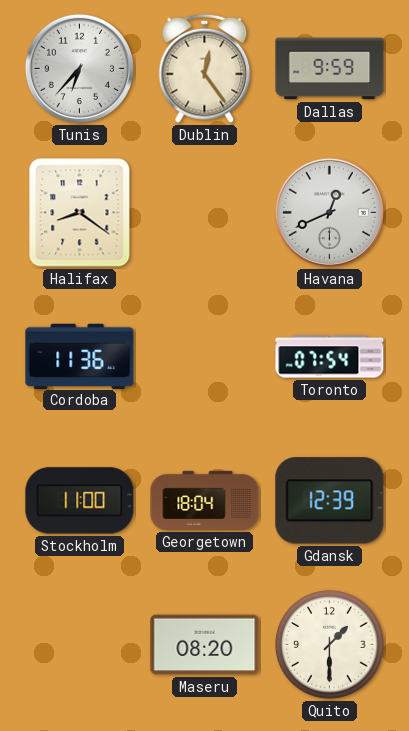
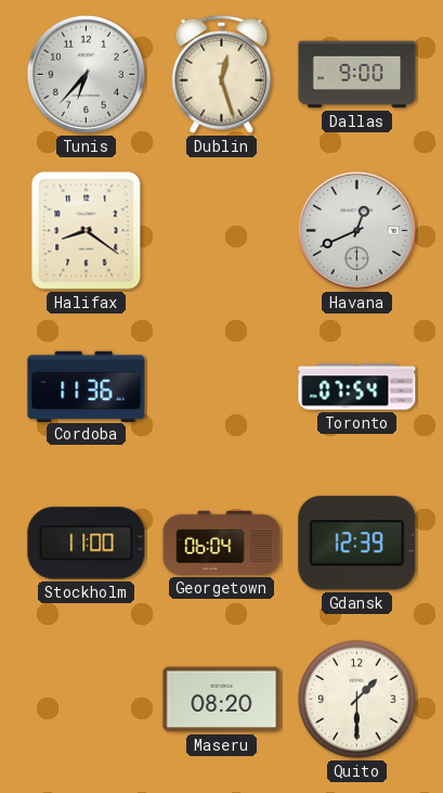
Dublin: 12:24 -> 12:27
Dallas: 9:59 -> 9:00
Georgetown: 18:04 -> 06:04
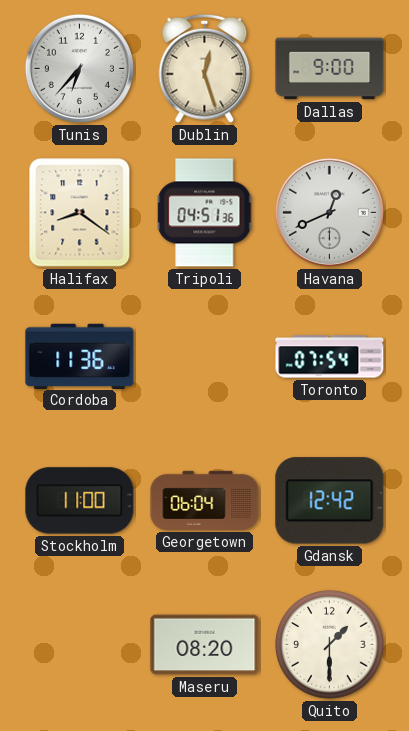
Tripoli: none -> 04:51
Gdansk: 12:39 -> 12:42
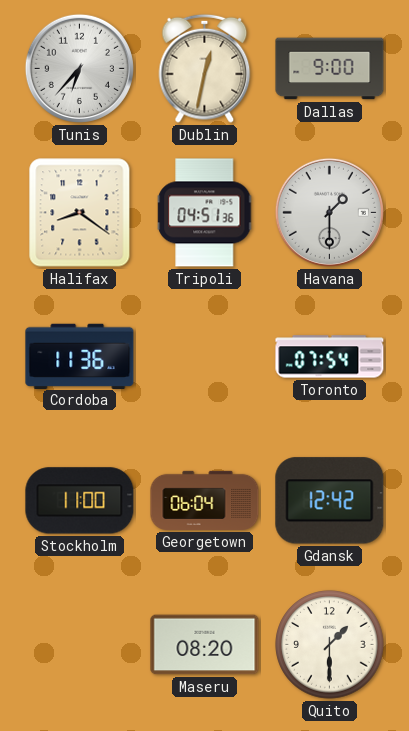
Dublin: 12:27 -> 12:32
Havana: 12:41 -> 1:30
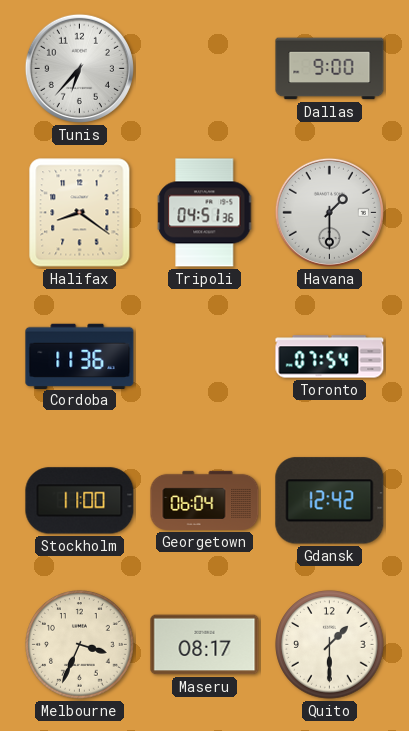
Dublin: 12:32 -> none
Melbourne: none -> 3:34
Maseru: 08:20 -> 08:17
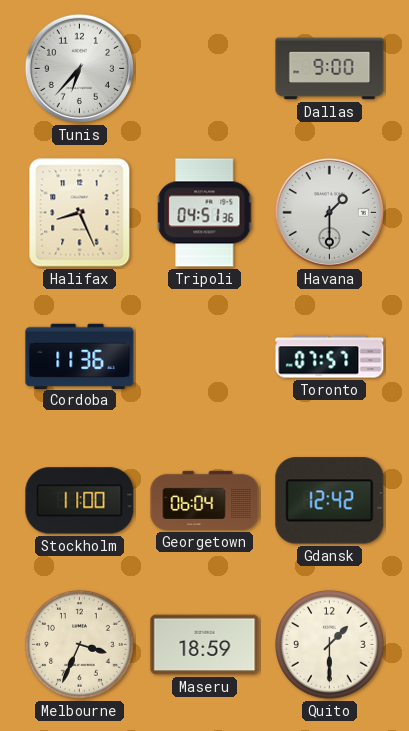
Halifax: 8:21 -> 8:26
Toronto: 07:54 -> 07:57
Maseru: 08:17 -> 18:59
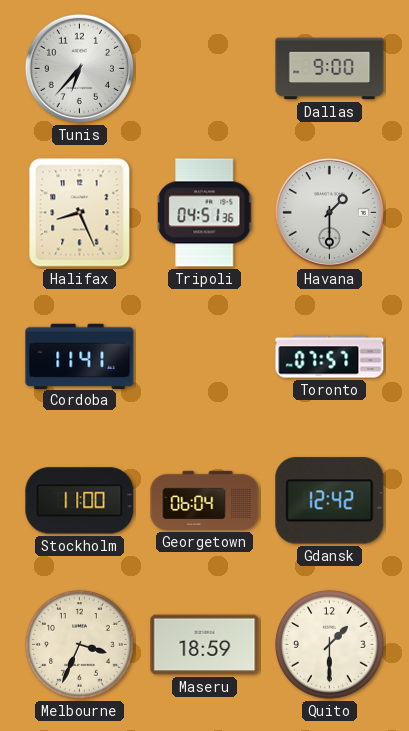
Cordoba: 11:36 -> 11:41
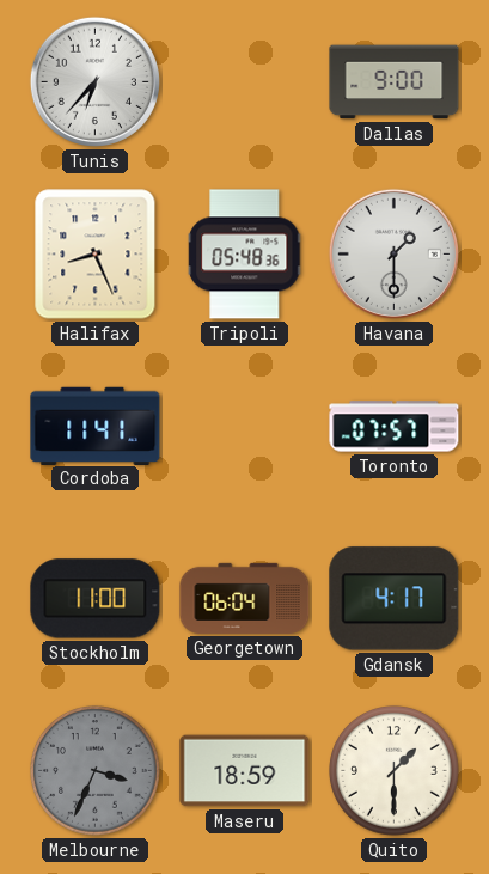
Tripoli: 04:51 -> 05:48
Gdansk: 12:42 -> 4:17
Melbourne dial: cream -> grey
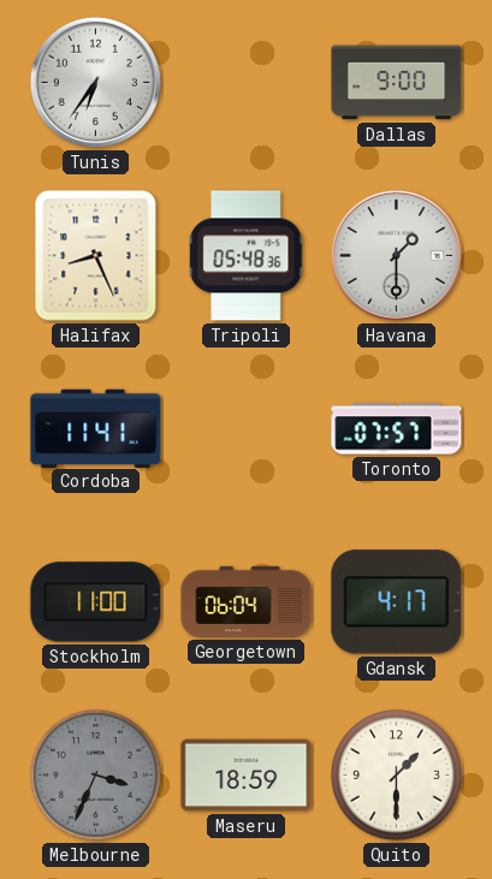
Tunis: 6:37 -> 6:36
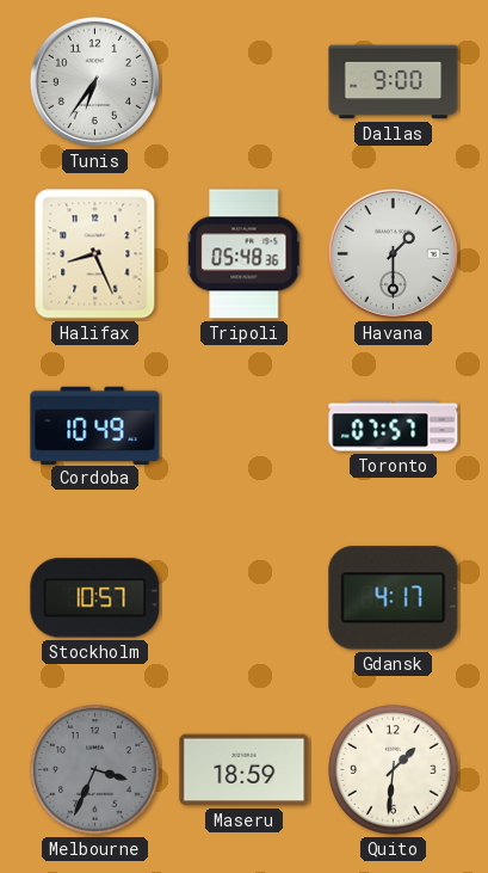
Cordoba: 11:41 -> 10:49
Stockholm: 11:00 -> 10:57
Georgetown: 06:04 -> none
Quito: 1:30 -> 1:31
